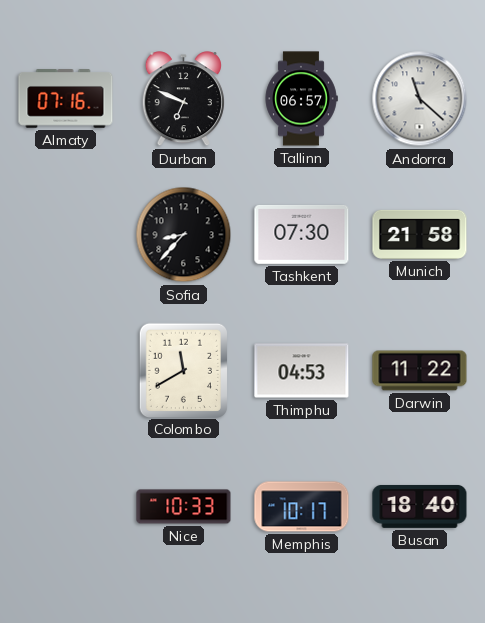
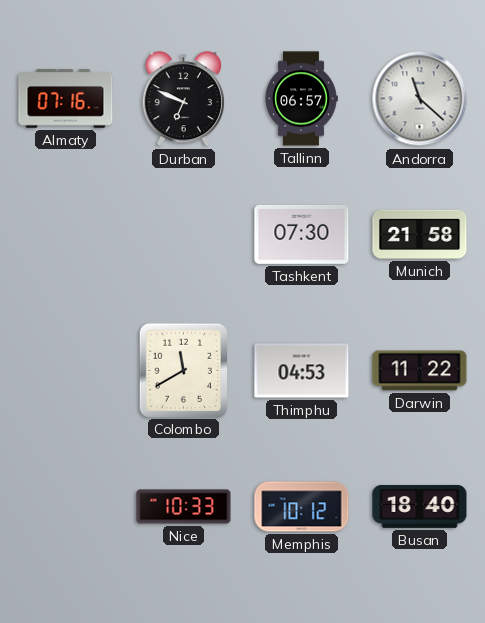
Sofia: 8:37 -> none
Memphis: 10:17 -> 10:12
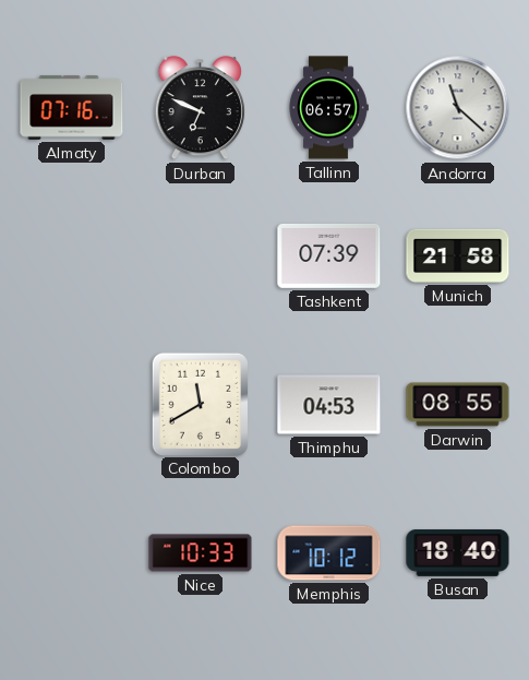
Tashkent: 07:30 -> 07:39
Darwin: 11:22 -> 08:55
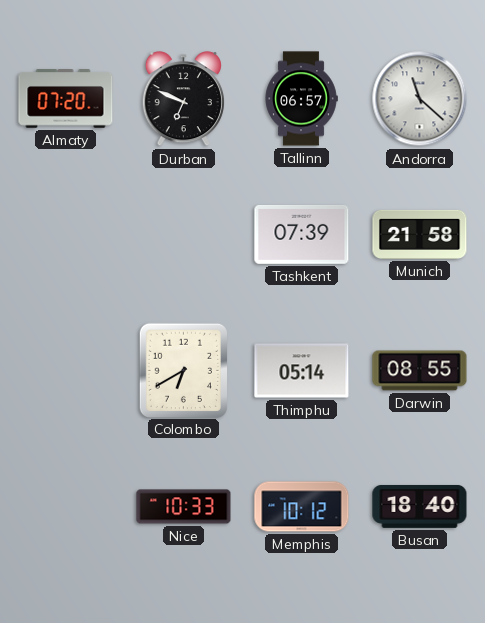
Almaty: 07:16 -> 07:20
Colombo: 11:40 -> 6:40
Thimphu: 04:53 -> 05:14
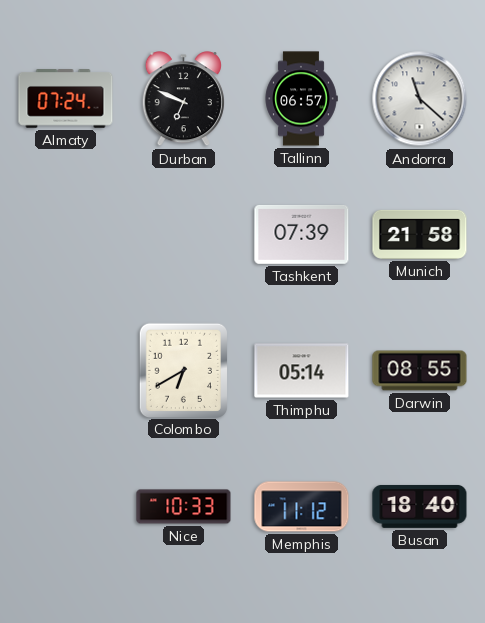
Almaty: 07:20 -> 07:24
Memphis: 10:12 -> 11:12
